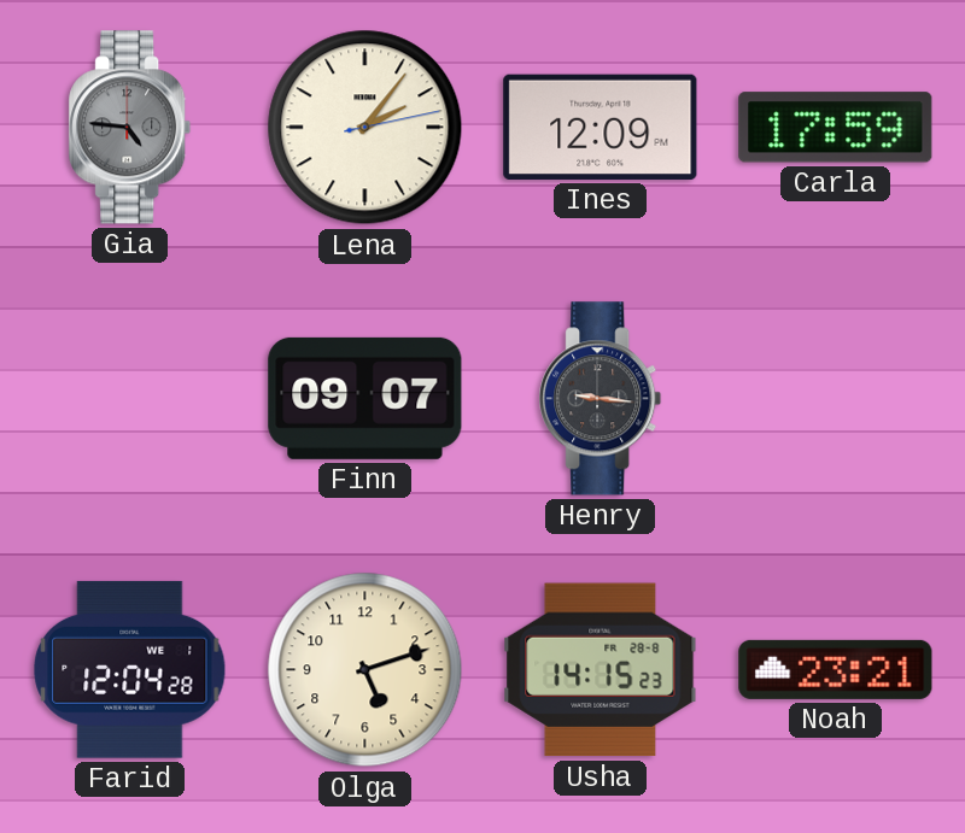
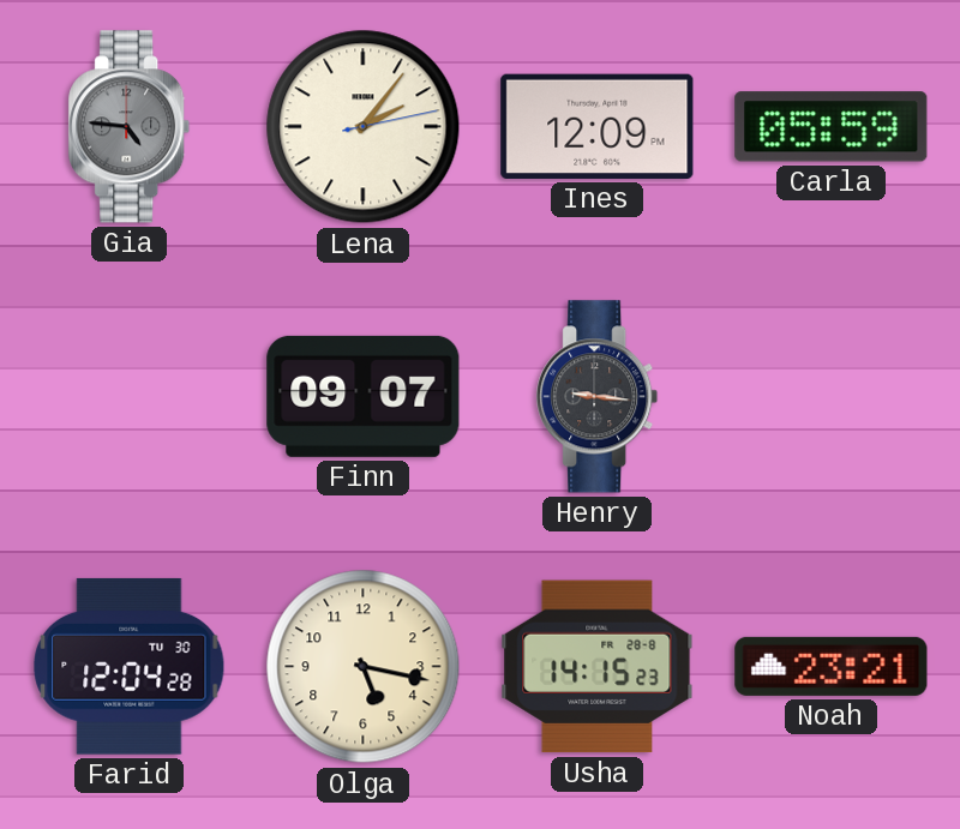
Carla: 17:59 -> 05:59
Farid date: WE 1 -> TU 30
Olga: 5:12 -> 5:17
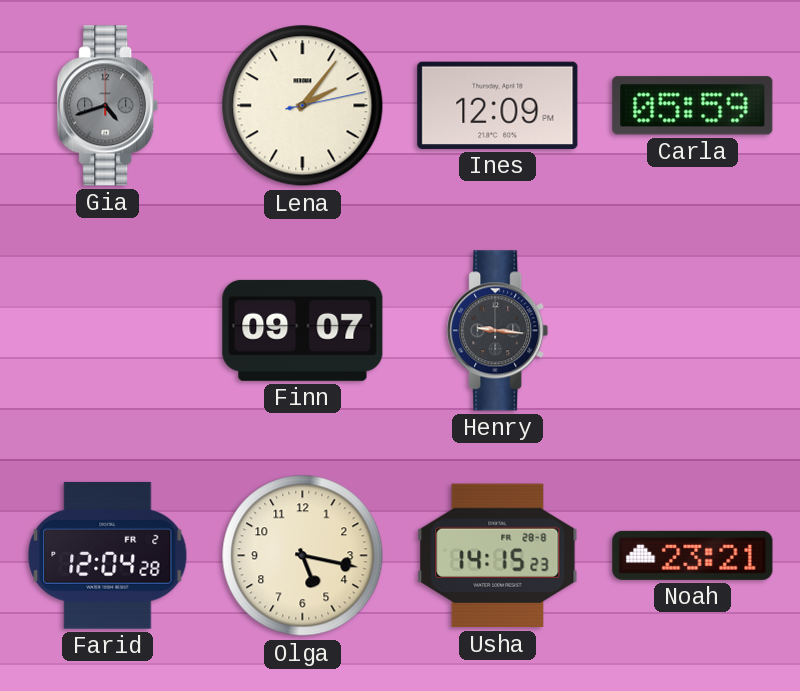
Gia: 4:46 -> 4:42
Farid date: TU 30 -> FR 2
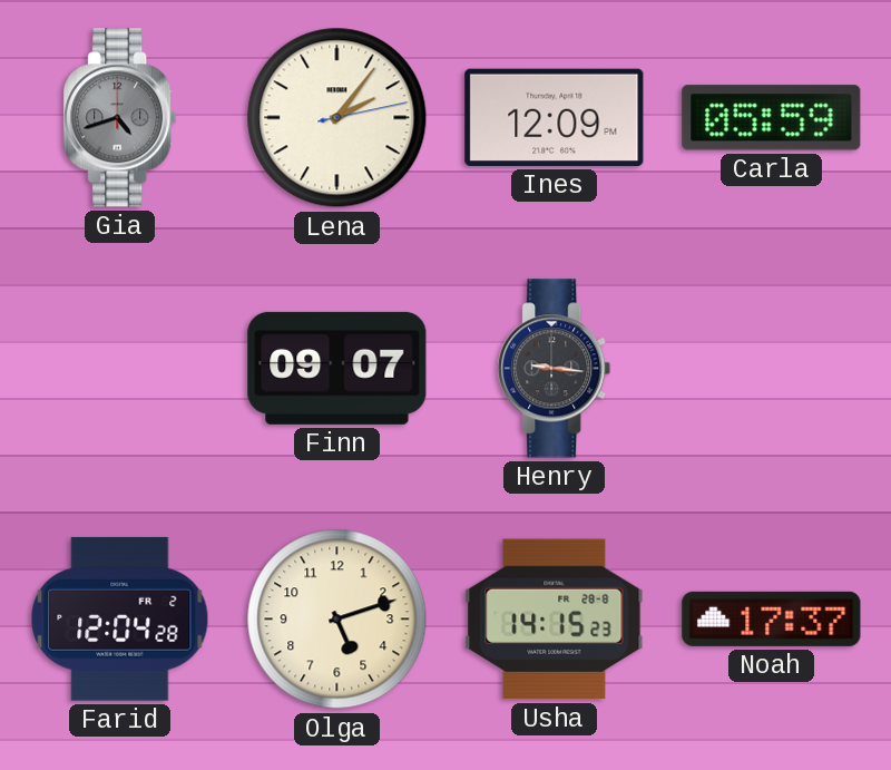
Olga: 5:17 -> 5:12
Noah: 23:21 -> 17:37
